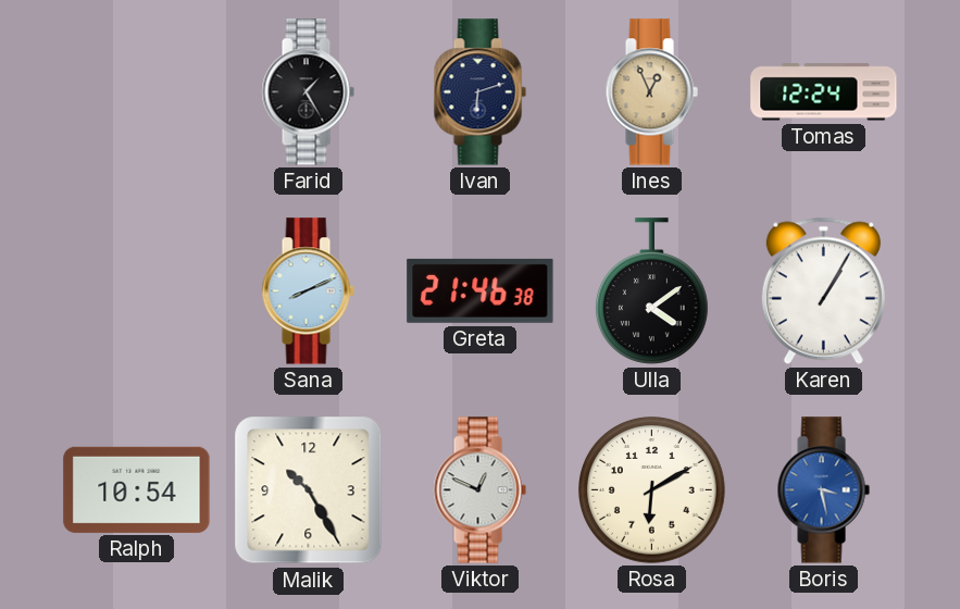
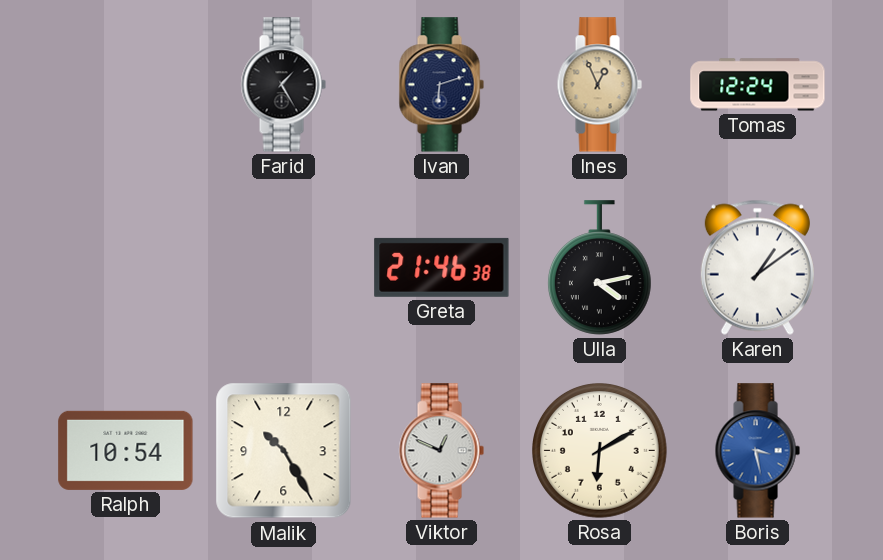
Sana: 8:11 -> none
Ulla: 4:09 -> 4:13
Karen: 1:05 -> 1:09
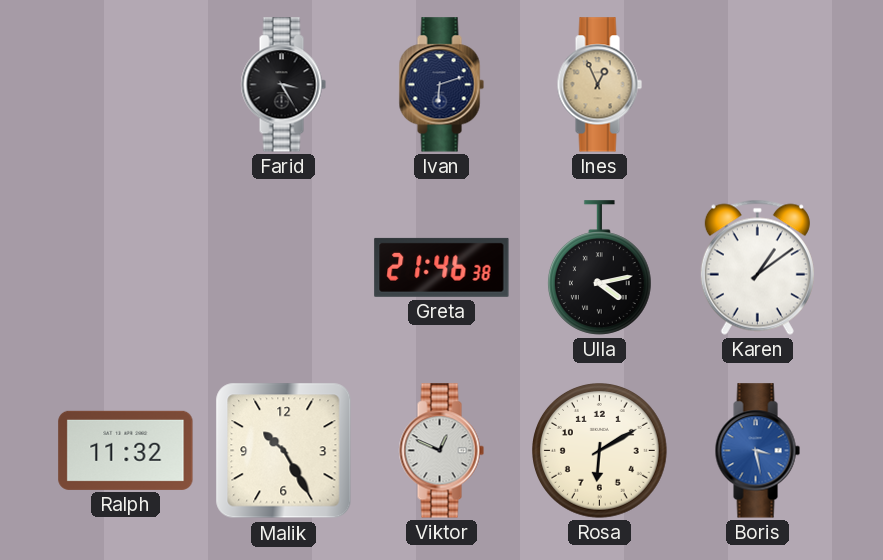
Farid: 1:25 -> 3:25
Tomas: 12:24 -> none
Ralph: 10:54 -> 11:32
